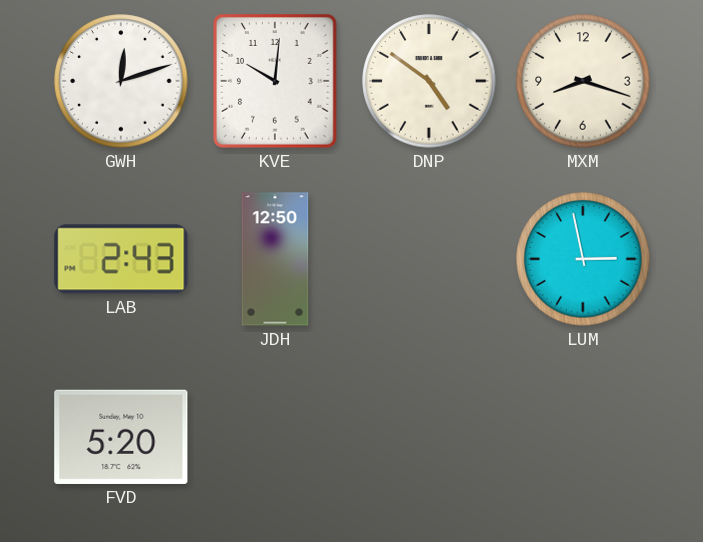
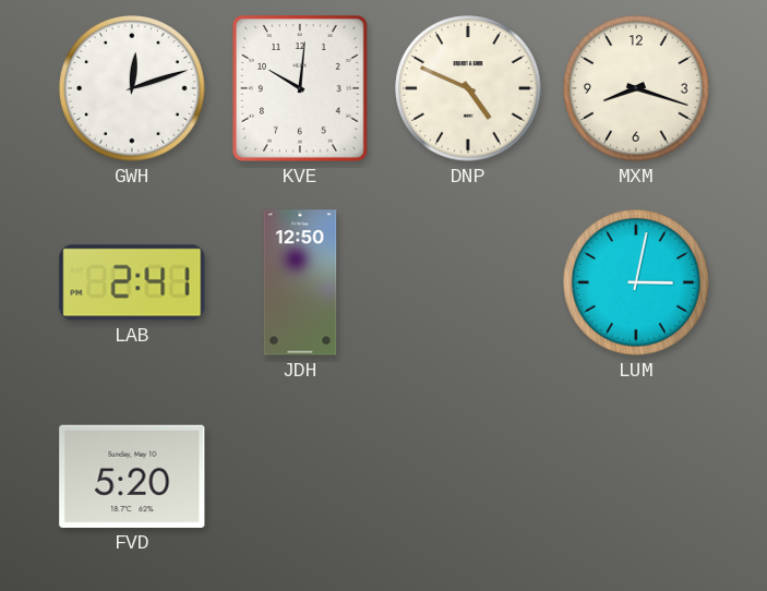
DNP: 4:51 -> 4:49
LAB: 2:43 -> 2:41
LUM: 2:58 -> 3:02
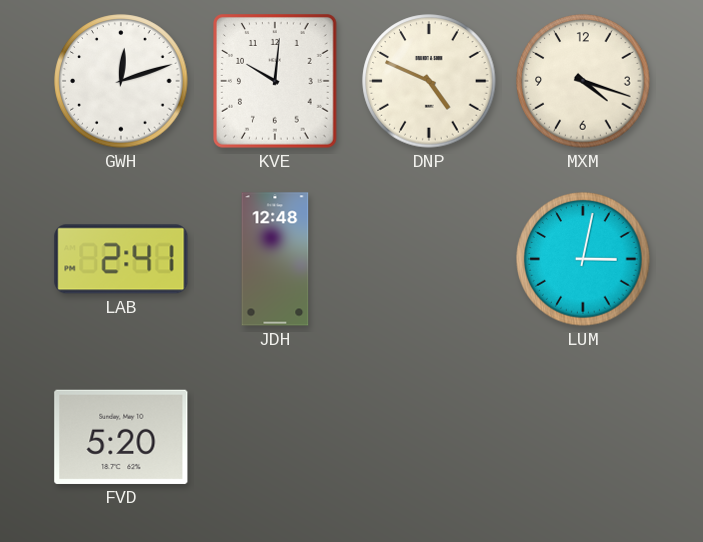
MXM: 8:18 -> 4:18
JDH: 12:50 -> 12:48
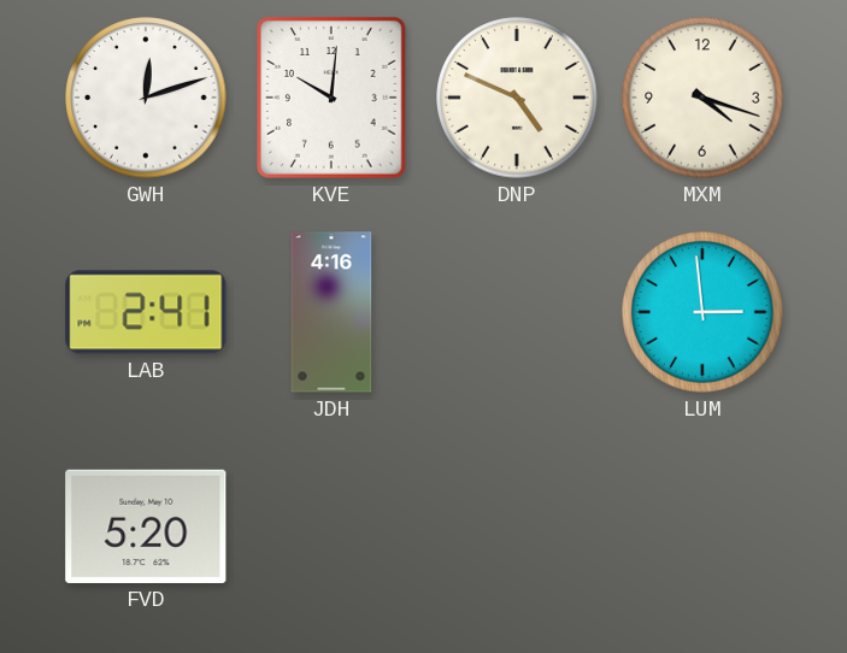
JDH: 12:48 -> 4:16
LUM: 3:02 -> 2:59
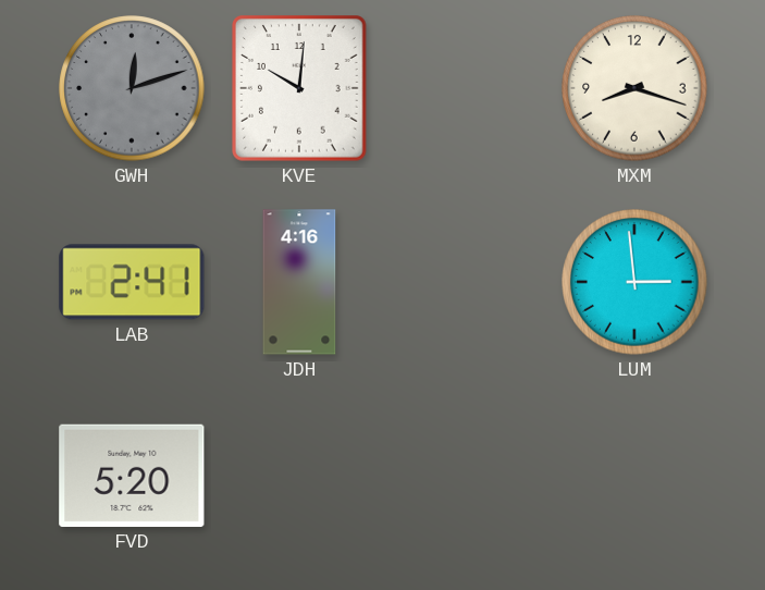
GWH dial: white -> grey
DNP: 4:49 -> none
MXM: 4:18 -> 8:18
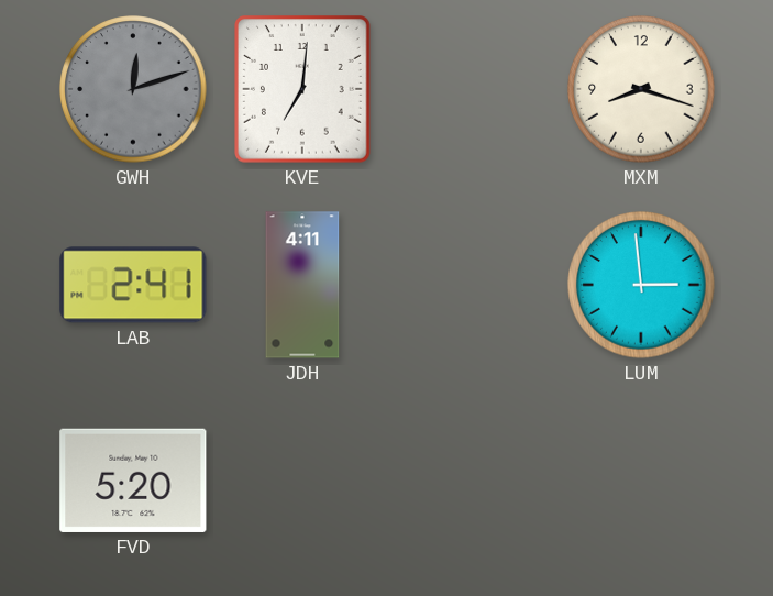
KVE: 10:01 -> 7:01
JDH: 4:16 -> 4:11
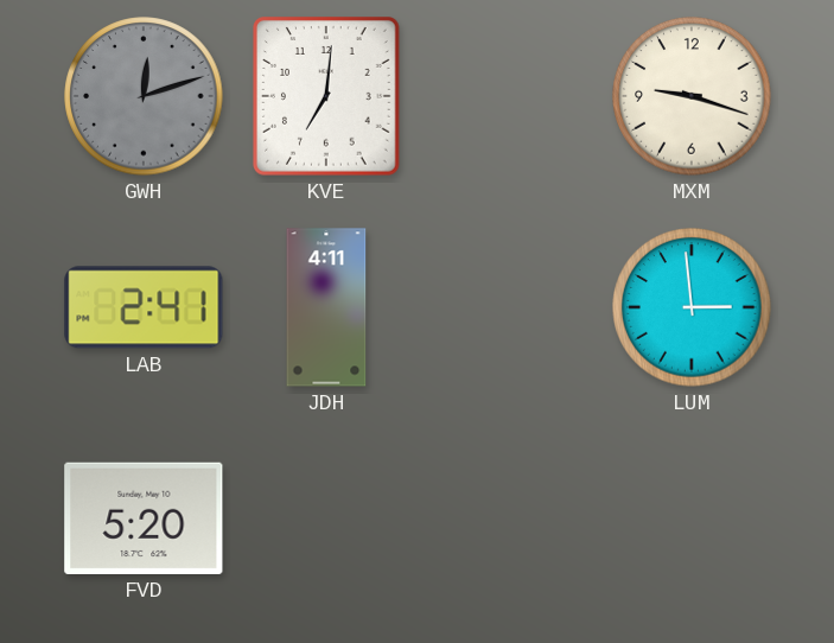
MXM: 8:18 -> 9:18
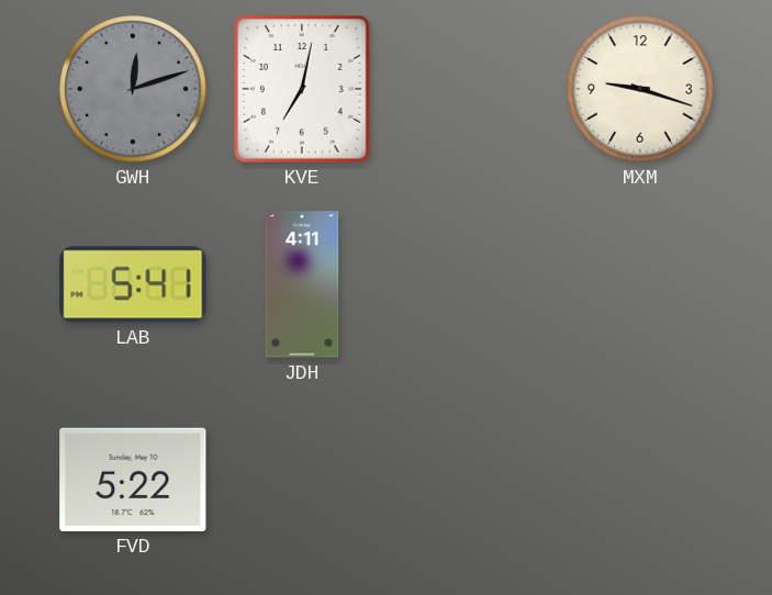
KVE: 7:01 -> 7:02
LAB: 2:41 -> 5:41
LUM: 2:59 -> none
FVD: 5:20 -> 5:22
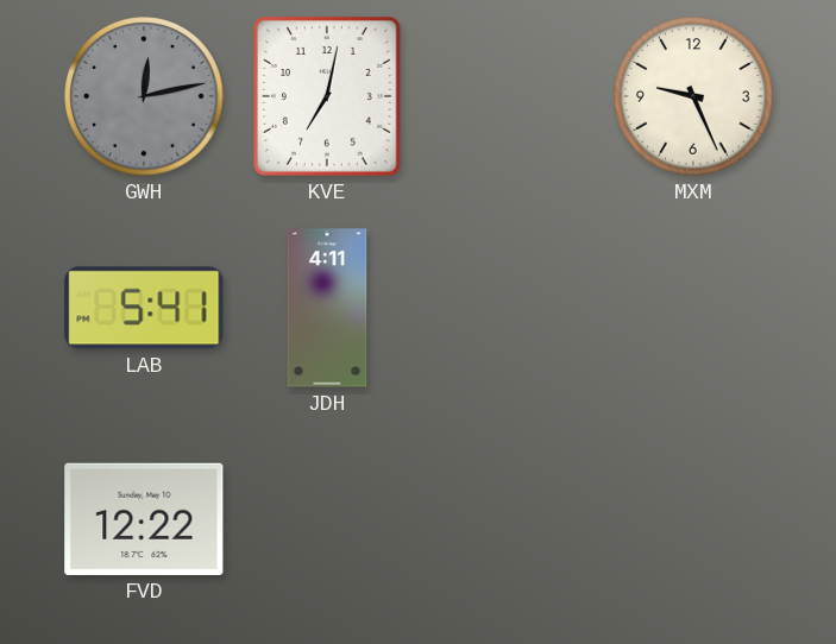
GWH: 12:12 -> 12:13
MXM: 9:18 -> 9:26
FVD: 5:22 -> 12:22
